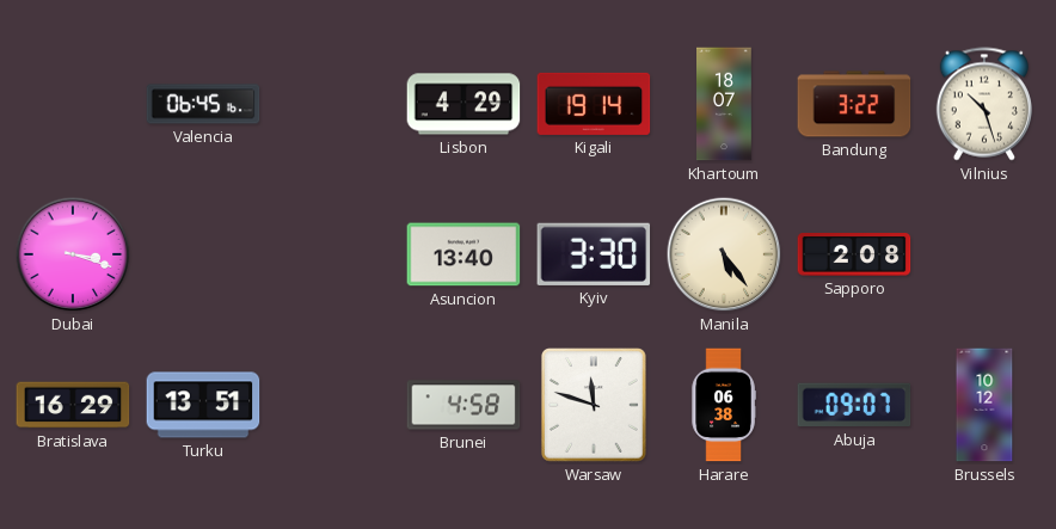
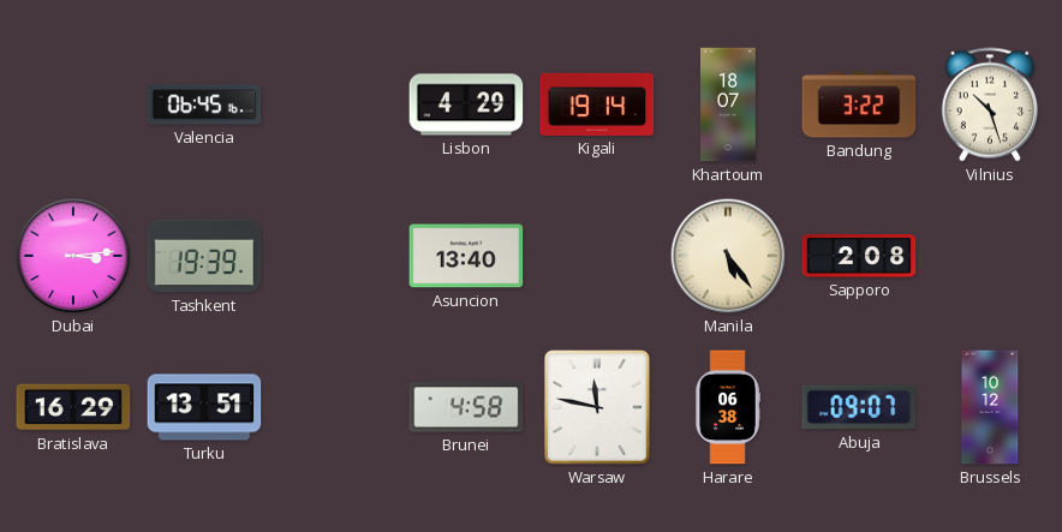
Dubai: 3:18 -> 3:14
Tashkent: none -> 19:39
Kyiv: 3:30 -> none
Warsaw: 11:48 -> 11:47
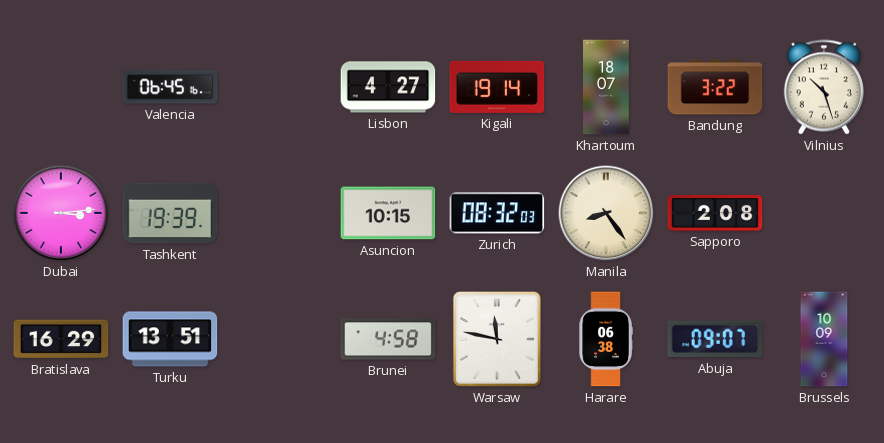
Lisbon: 4:29 -> 4:27
Asuncion: 13:40 -> 10:15
Zurich: none -> 08:32
Manila: 5:24 -> 8:24
Brussels: 10:12 -> 10:09
